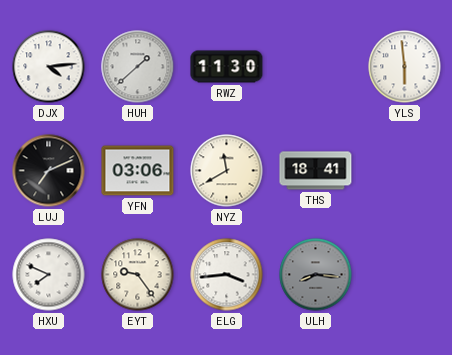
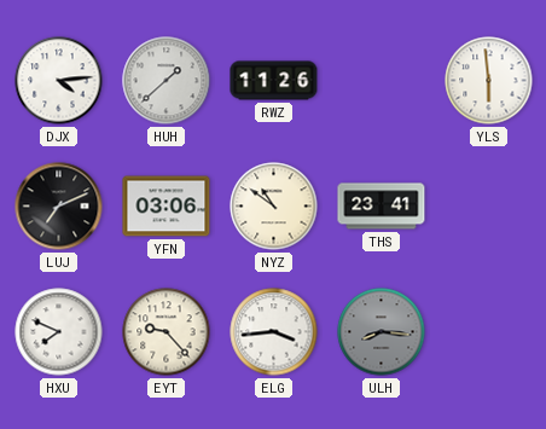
RWZ: 11:30 -> 11:26
NYZ: 11:40 -> 10:51
THS: 18:41 -> 23:41
EYT: 9:24 -> 9:23
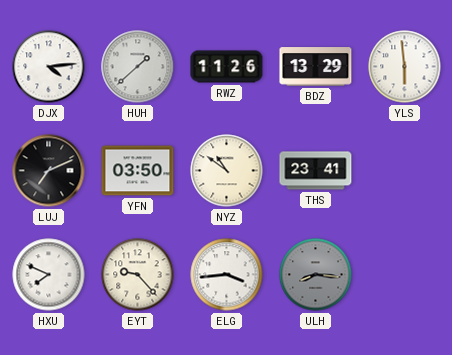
BDZ: none -> 13:29
YFN: 03:06 -> 03:50
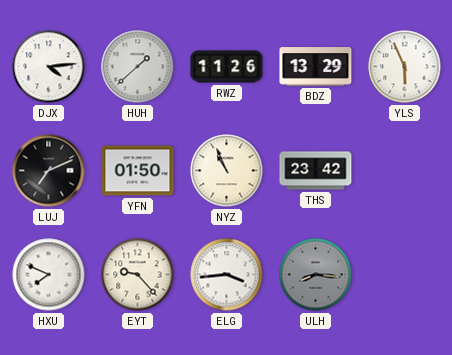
YLS: 5:59 -> 5:56
YFN: 03:50 -> 01:50
NYZ: 10:51 -> 10:56
THS: 23:41 -> 23:42
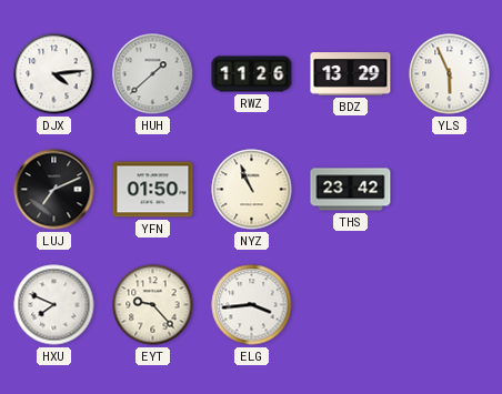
ULH: 8:16 -> none
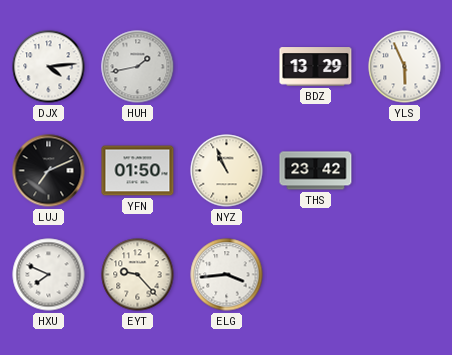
HUH: 1:38 -> 1:43
RWZ: 11:26 -> none
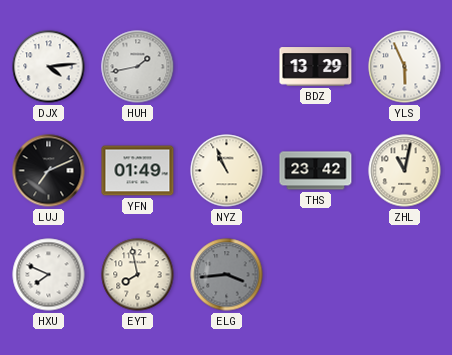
YFN: 01:50 -> 01:49
ZHL: none -> 11:02
EYT: 9:23 -> 7:58
ELG dial: white -> grey
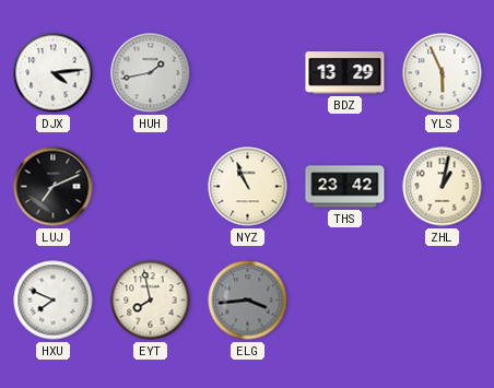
YFN: 01:49 -> none
ZHL: 11:02 -> 1:02
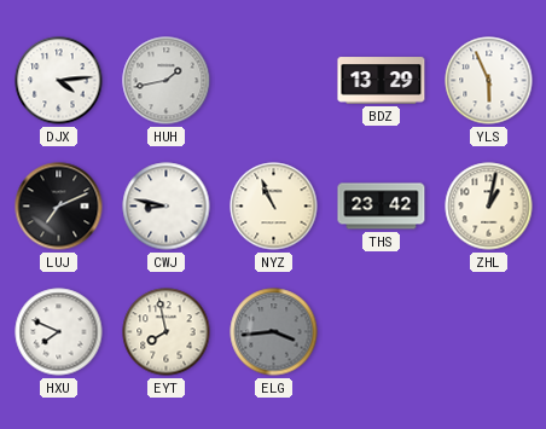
CWJ: none -> 8:47
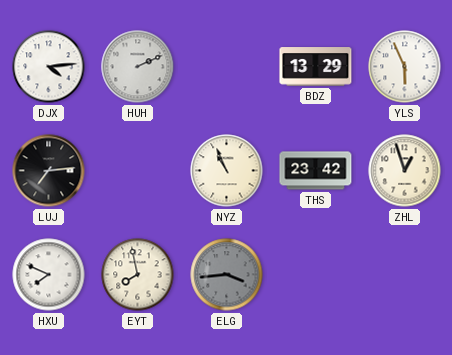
HUH: 1:43 -> 2:11
LUJ: 7:11 -> 7:14
CWJ: 8:47 -> none
ZHL: 1:02 -> 12:57
